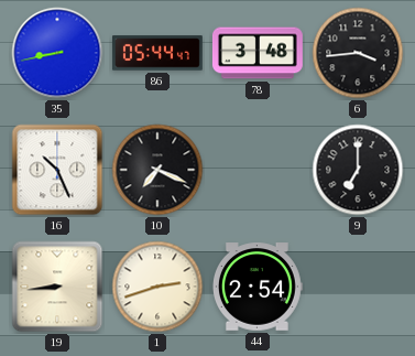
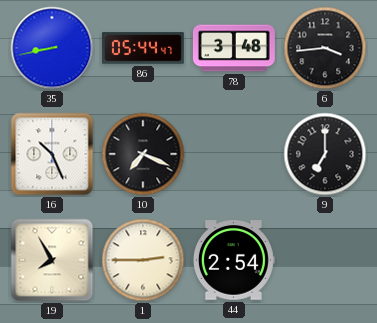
19: 8:44 -> 7:55
1: 2:42 -> 2:45
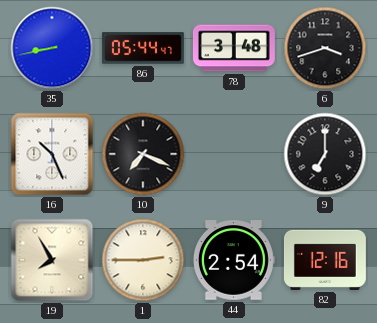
6: 3:44 -> 3:42
82: none -> 12:16
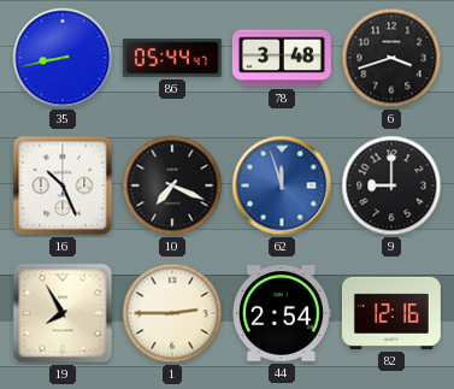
62: none -> 11:57
9: 7:00 -> 9:00
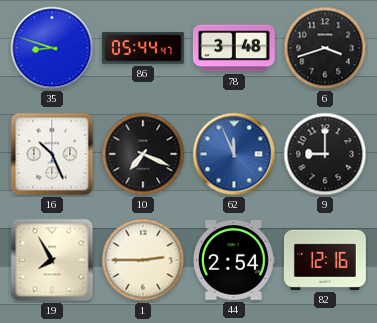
35: 8:43 -> 8:48
62: 11:57 -> 11:56
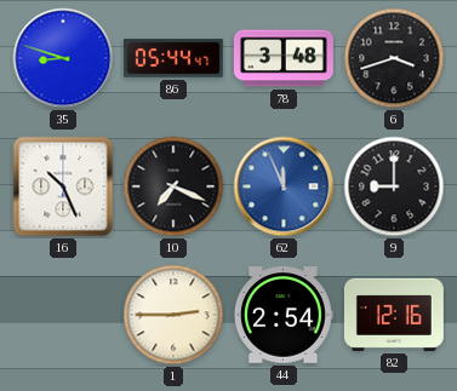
19: 7:55 -> none
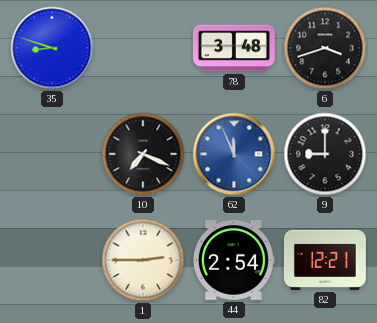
86: 05:44 -> none
16: 10:26 -> none
82: 12:16 -> 12:21
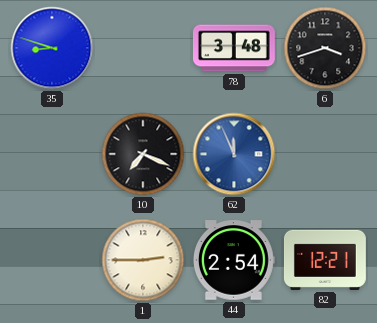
9: 9:00 -> none
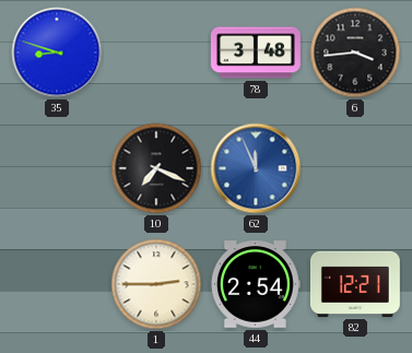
6: 3:42 -> 3:44
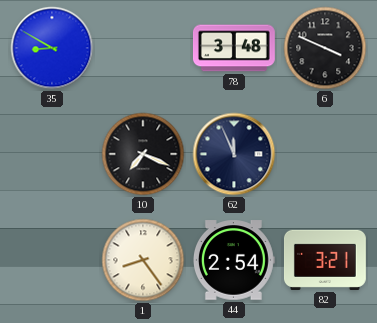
35: 8:48 -> 8:50
6: 3:44 -> 3:49
62 dial: blue -> navy
1: 2:45 -> 8:24
82: 12:21 -> 3:21
